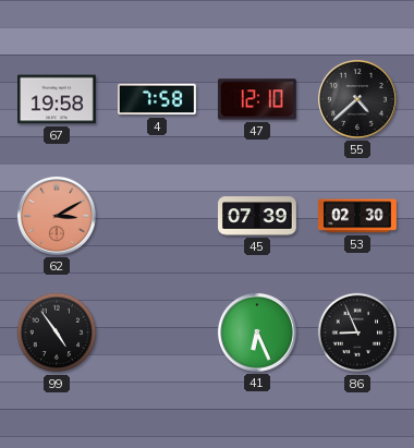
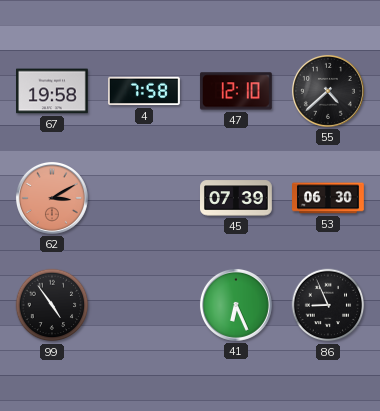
53: 02:30 -> 06:30
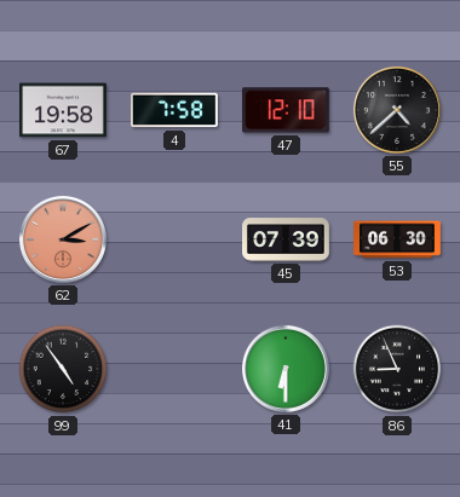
41: 6:26 -> 6:30
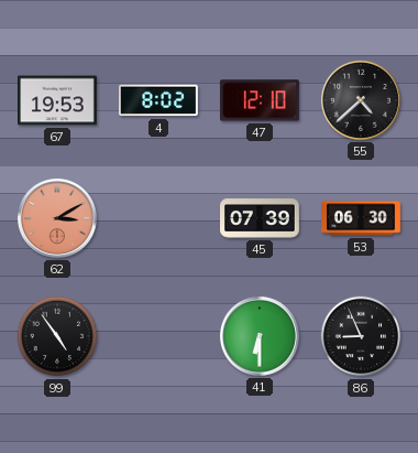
67: 19:58 -> 19:53
4: 7:58 -> 8:02
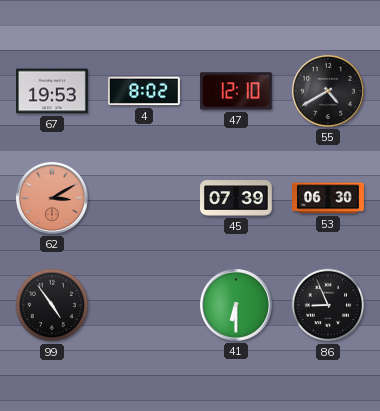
55: 4:38 -> 4:40
